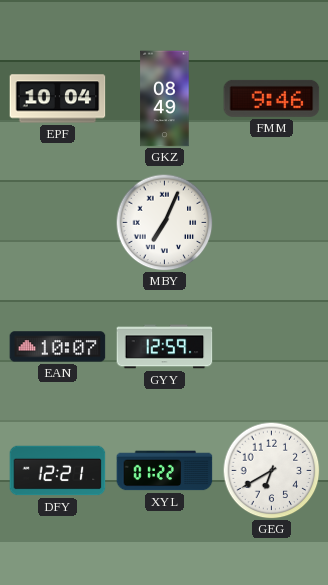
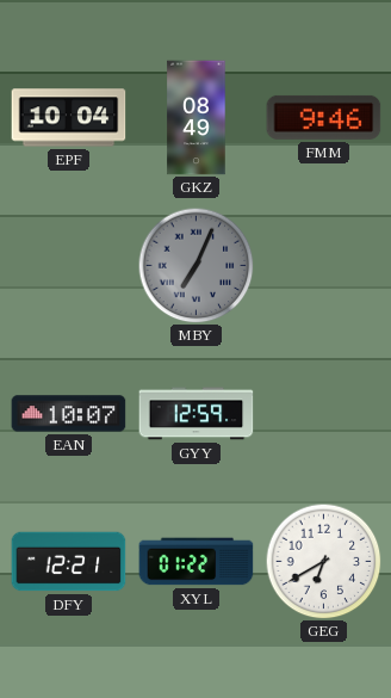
MBY dial: white -> grey
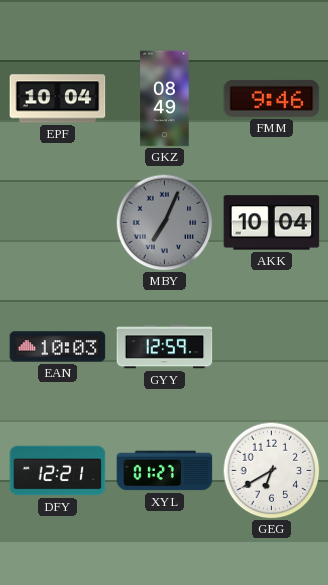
AKK: none -> 10:04
EAN: 10:07 -> 10:03
XYL: 01:22 -> 01:27
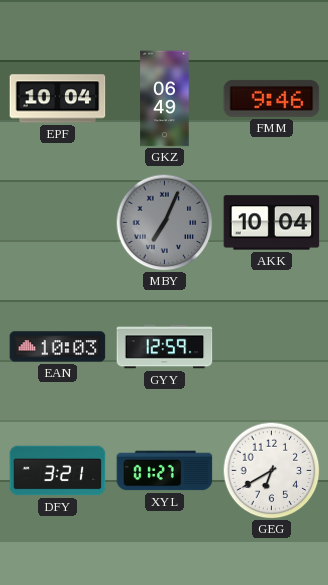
GKZ: 08:49 -> 06:49
DFY: 12:21 -> 3:21
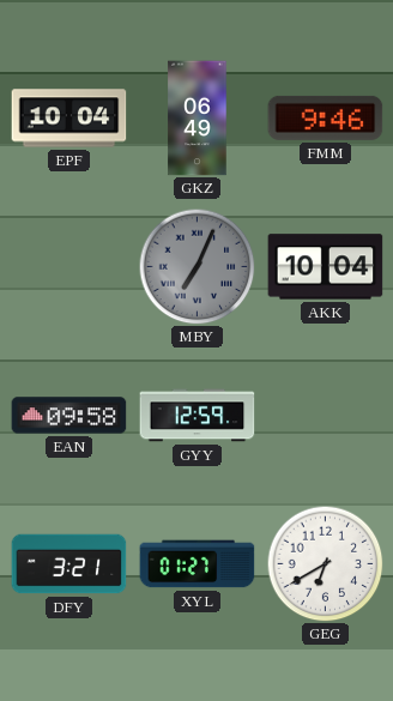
EAN: 10:03 -> 09:58
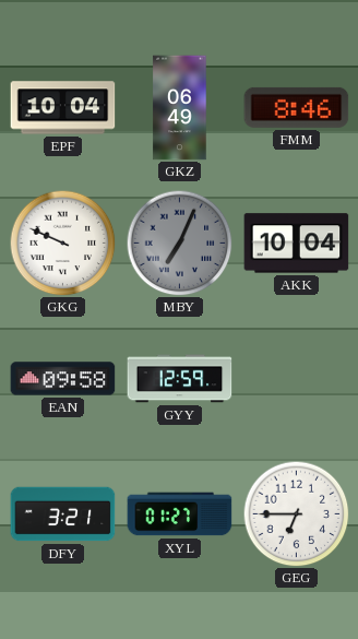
FMM: 9:46 -> 8:46
GKG: none -> 9:49
GEG: 6:40 -> 6:45
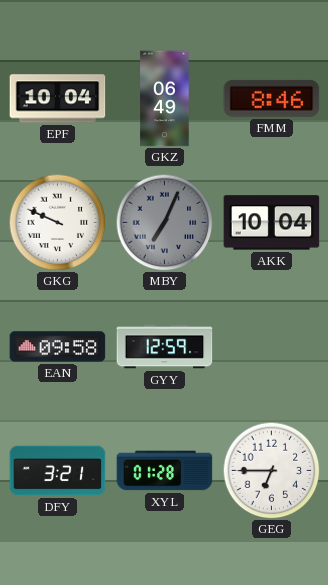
XYL: 01:27 -> 01:28
